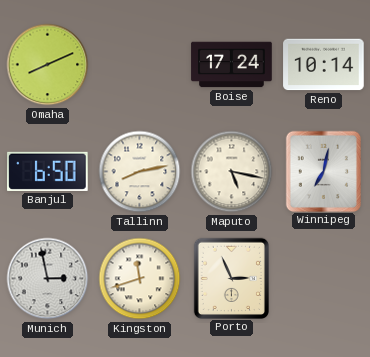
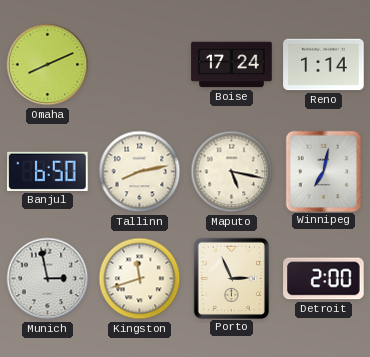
Reno: 10:14 -> 1:14
Detroit: none -> 2:00
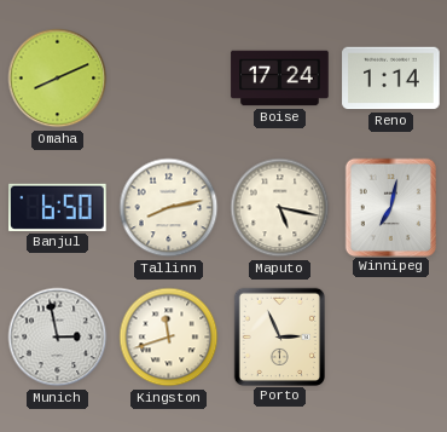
Detroit: 2:00 -> none
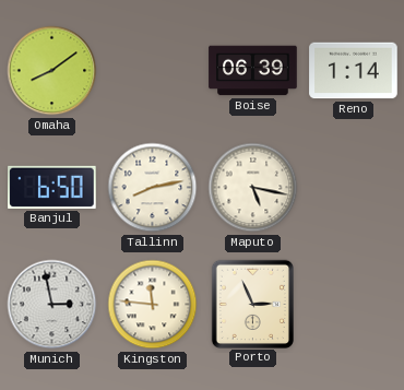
Omaha: 8:11 -> 8:09
Boise: 17:24 -> 06:39
Winnipeg: 7:02 -> none
Kingston: 11:42 -> 11:46
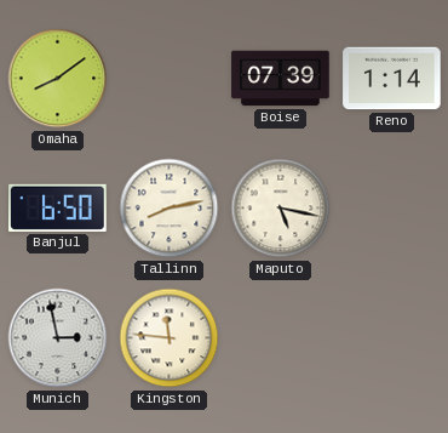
Boise: 06:39 -> 07:39
Porto: 2:56 -> none
